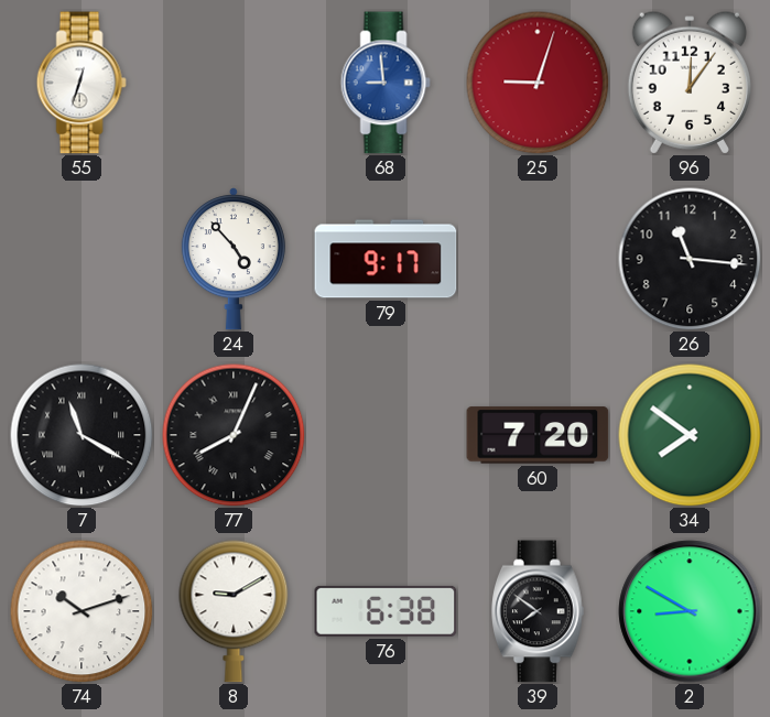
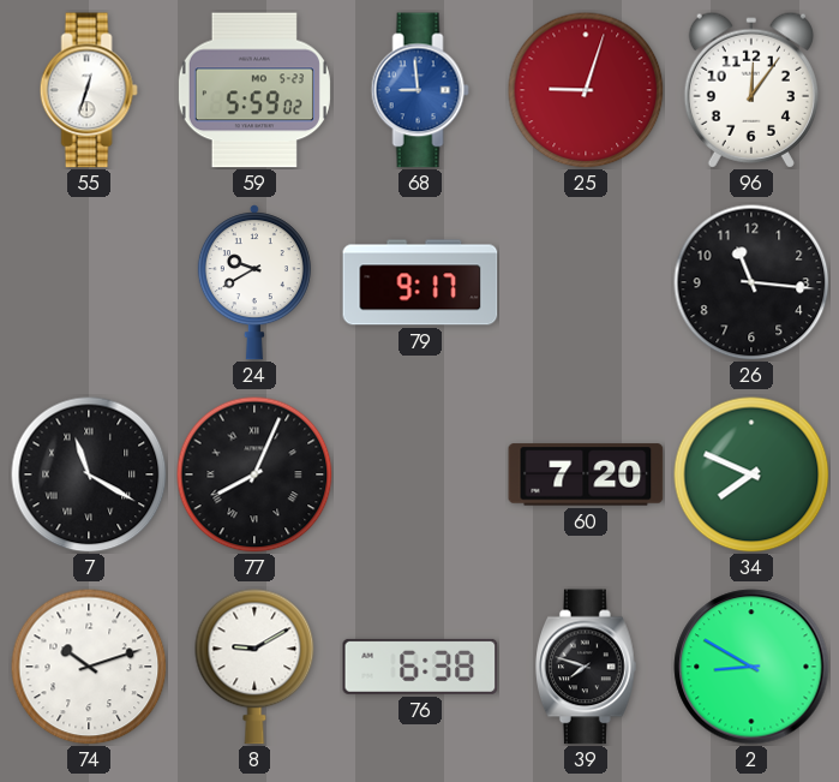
59: none -> 5:59
24: 4:53 -> 9:40
34: 7:51 -> 7:49
39: 7:51 -> 7:48
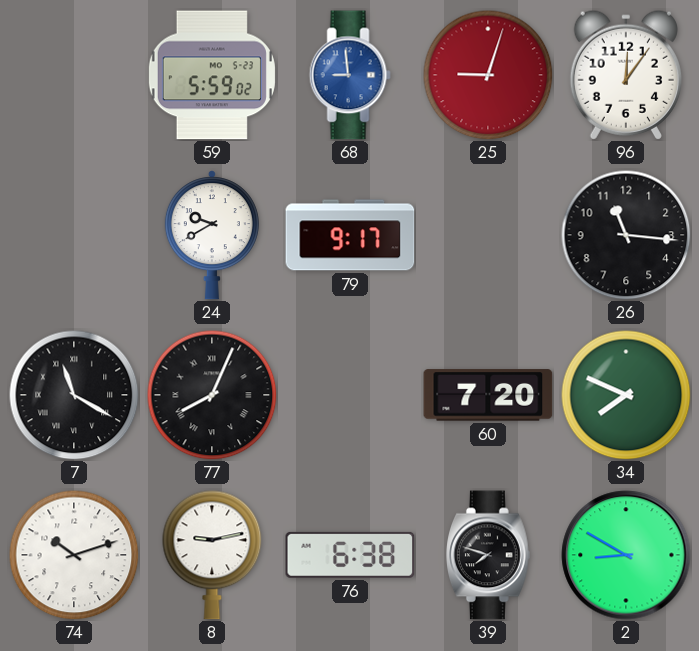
55: 12:33 -> none
8: 9:10 -> 9:13
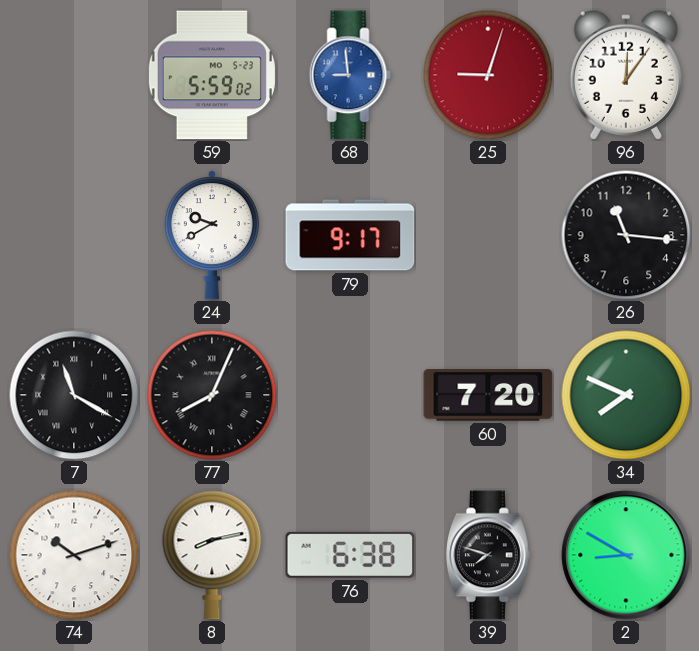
8: 9:13 -> 8:13
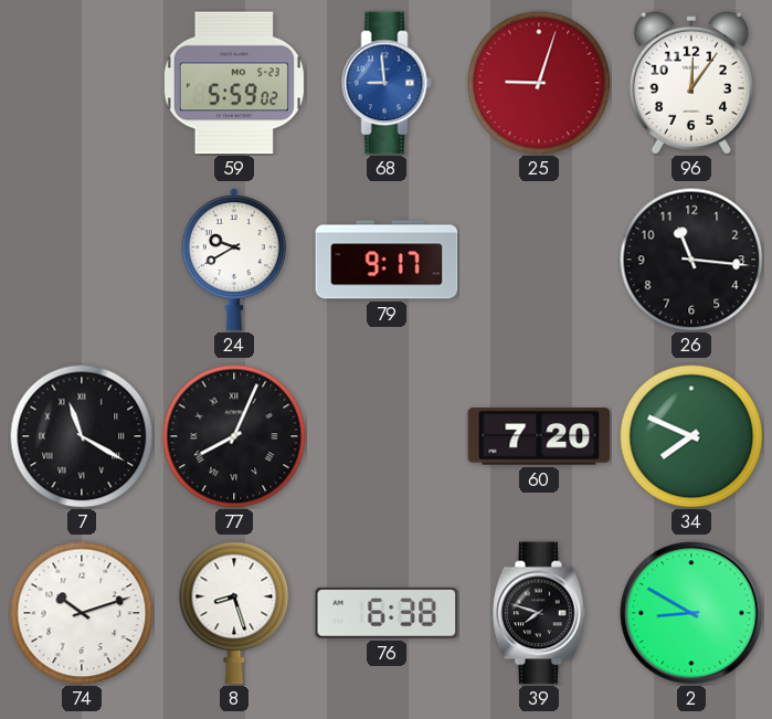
8: 8:13 -> 8:27
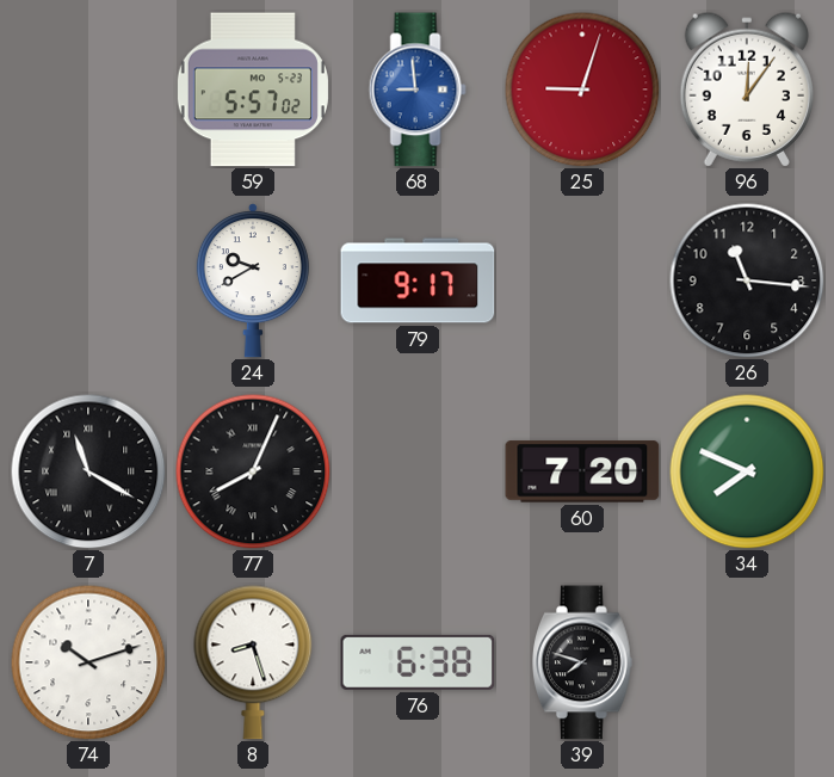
59: 5:59 -> 5:57
2: 8:50 -> none
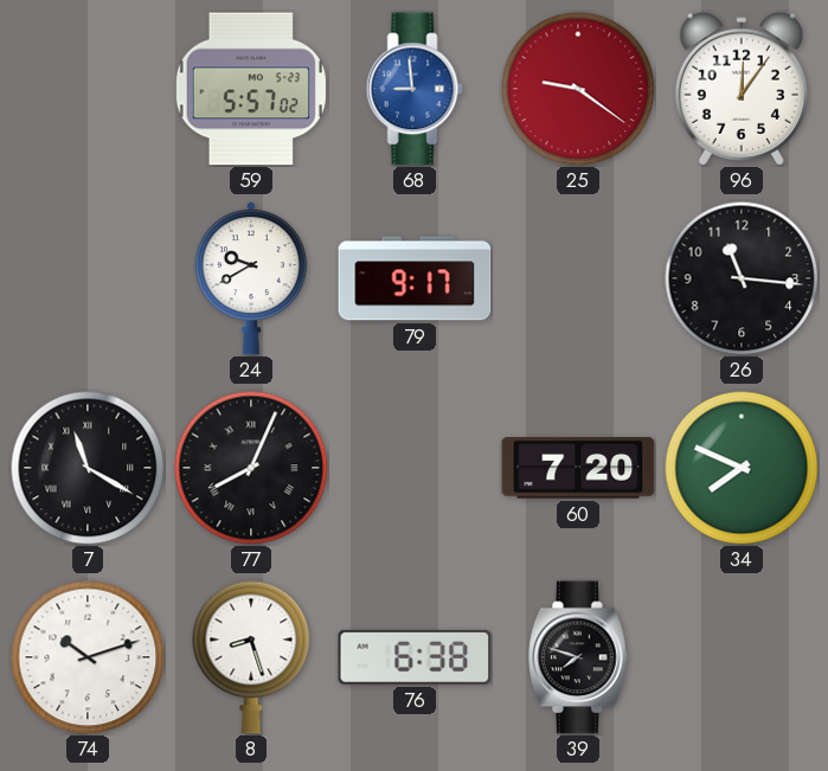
25: 9:03 -> 9:21
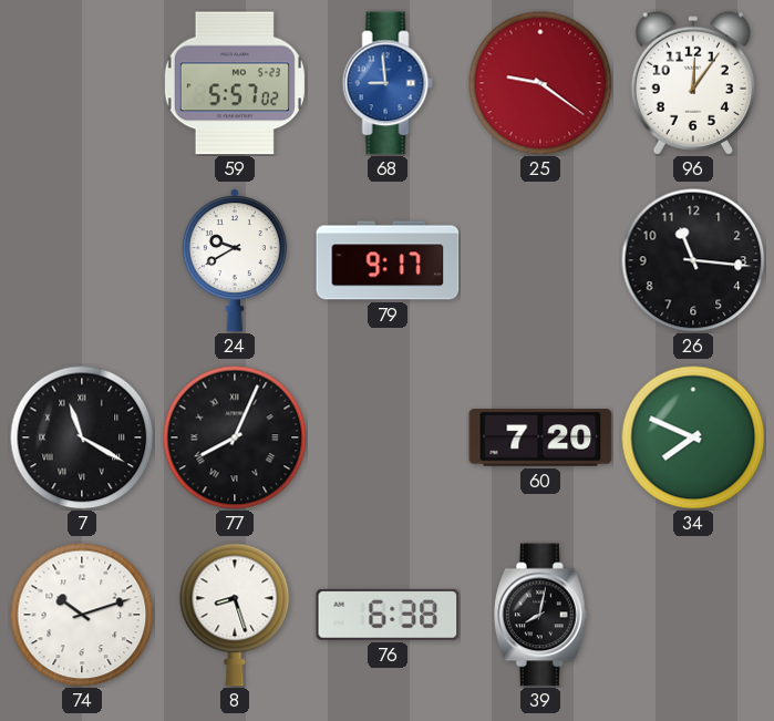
39: 7:48 -> 8:02
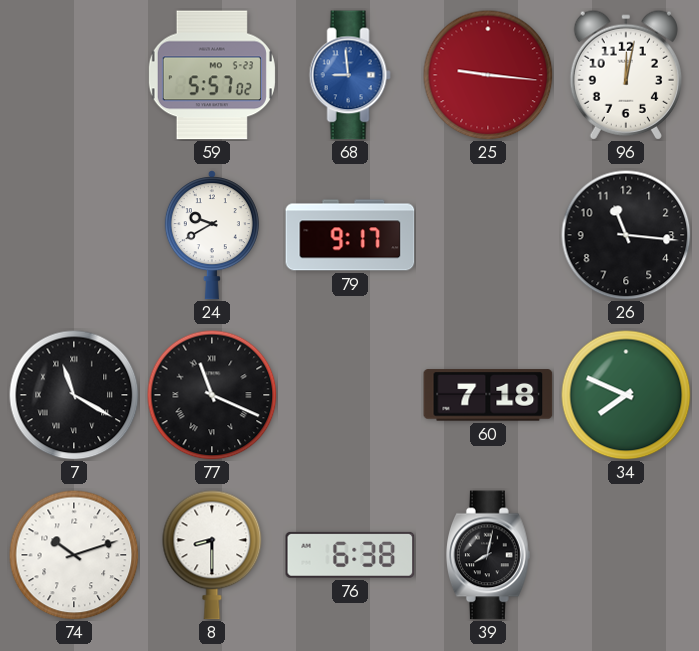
25: 9:21 -> 9:16
96: 12:06 -> 12:02
77: 8:04 -> 11:19
60: 7:20 -> 7:18
8: 8:27 -> 8:30
